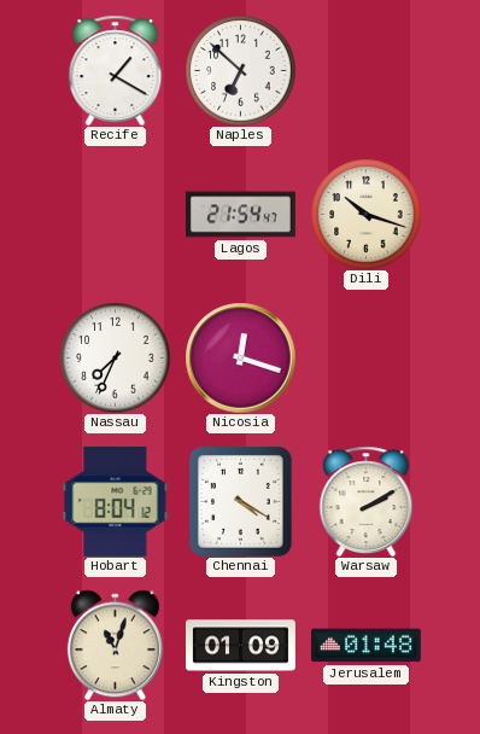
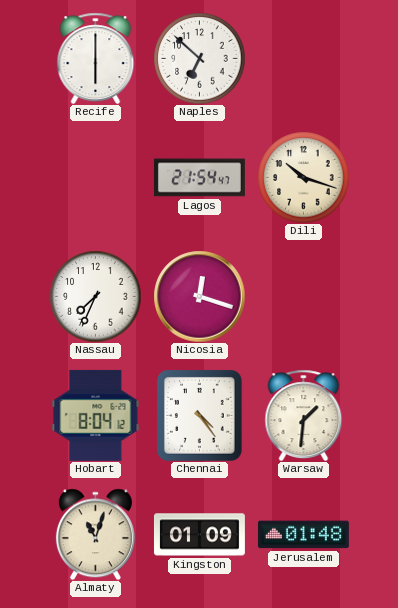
Recife: 1:20 -> 6:00
Chennai: 4:20 -> 4:24
Warsaw: 2:10 -> 1:31
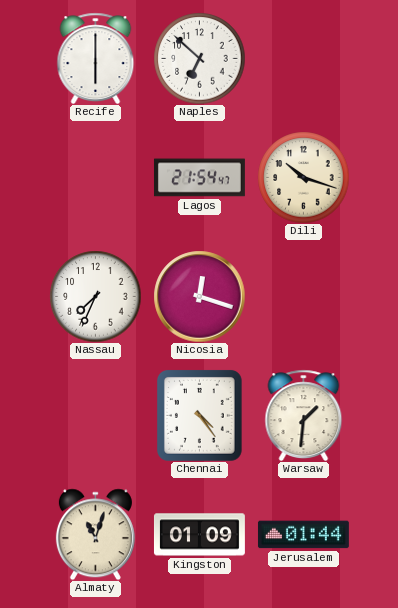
Hobart: 8:04 -> none
Jerusalem: 01:48 -> 01:44
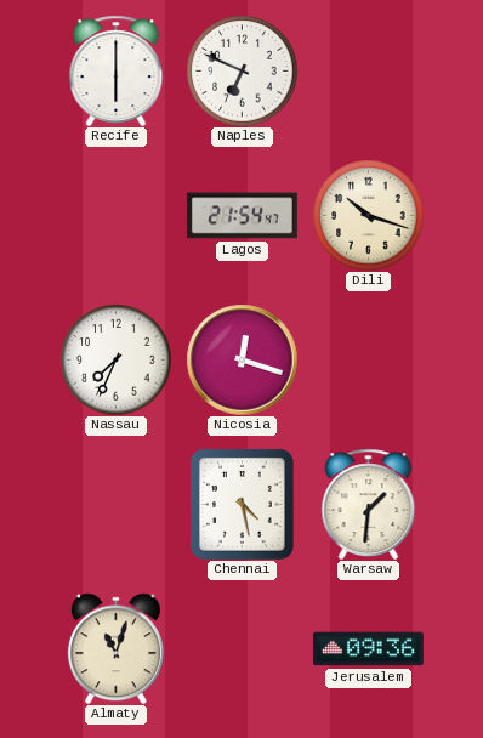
Naples: 6:52 -> 6:49
Chennai: 4:24 -> 4:28
Kingston: 01:09 -> none
Jerusalem: 01:44 -> 09:36
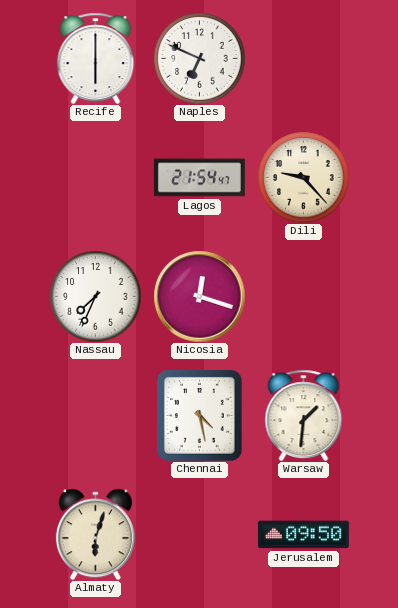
Dili: 10:18 -> 9:23
Almaty: 11:03 -> 6:03
Jerusalem: 09:36 -> 09:50
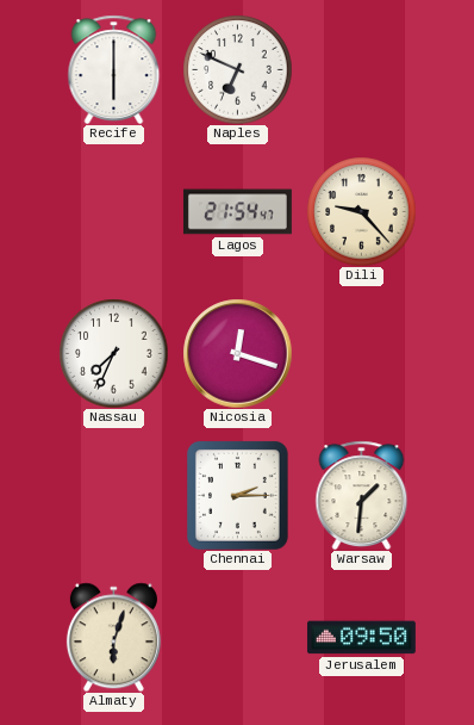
Chennai: 4:28 -> 2:15
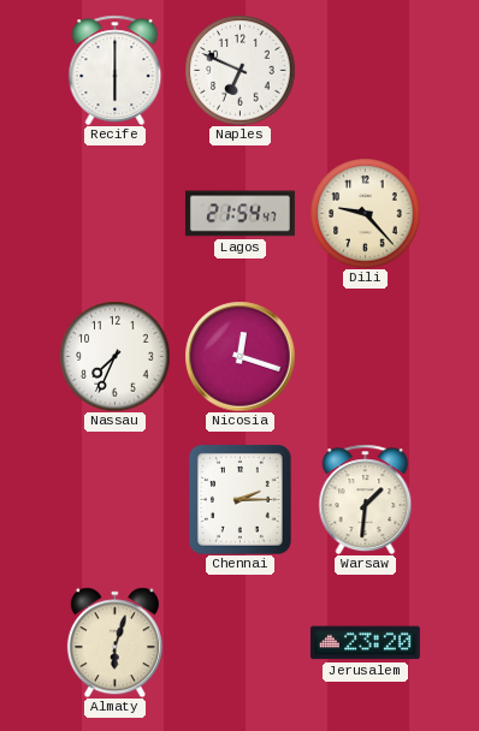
Jerusalem: 09:50 -> 23:20
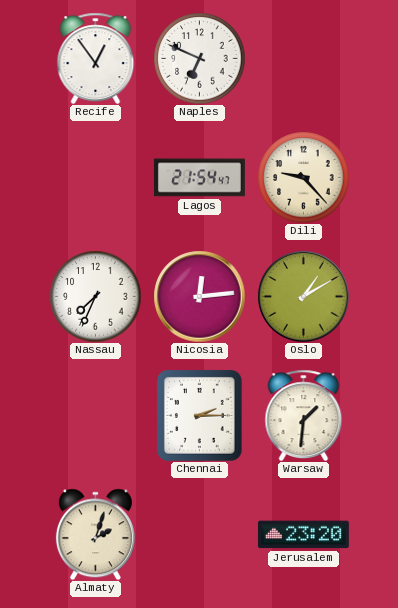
Recife: 6:00 -> 12:54
Nicosia: 12:18 -> 12:14
Oslo: none -> 1:10
Almaty: 6:03 -> 2:03
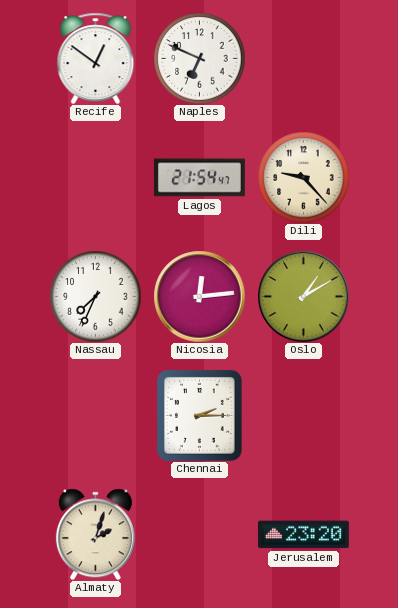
Recife: 12:54 -> 12:51
Warsaw: 1:31 -> none
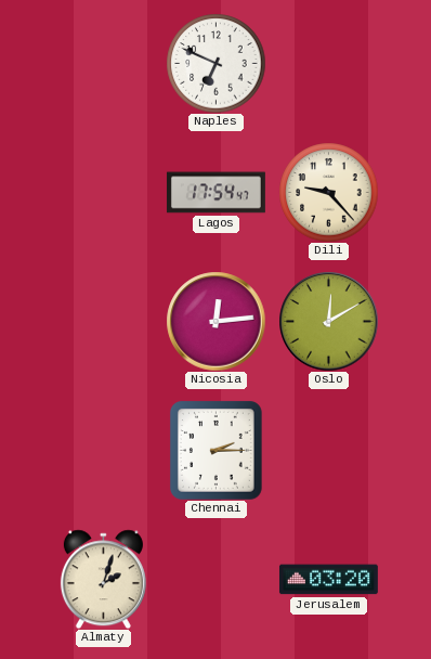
Recife: 12:51 -> none
Lagos: 21:54 -> 17:54
Nassau: 7:34 -> none
Oslo: 1:10 -> 12:10
Jerusalem: 23:20 -> 03:20
